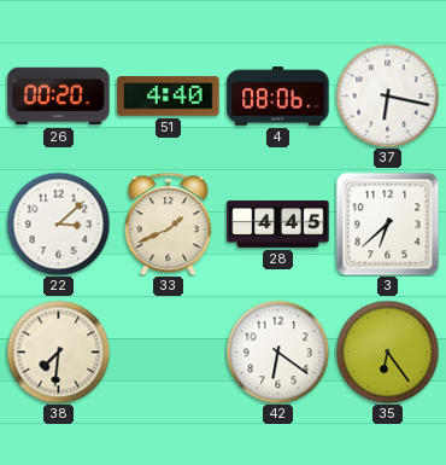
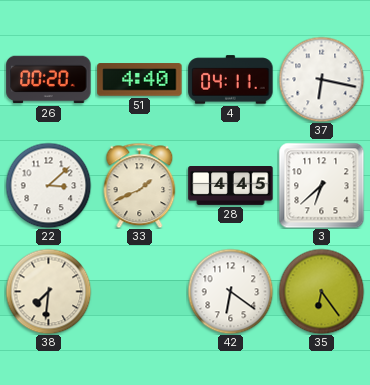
4: 08:06 -> 04:11
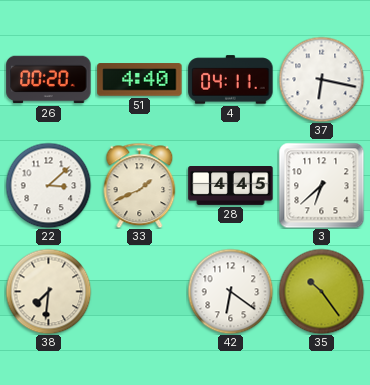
35: 6:24 -> 10:24
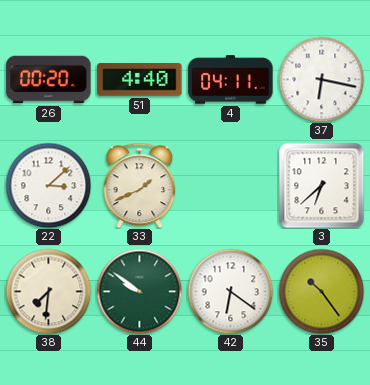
28: 4:45 -> none
44: none -> 9:51
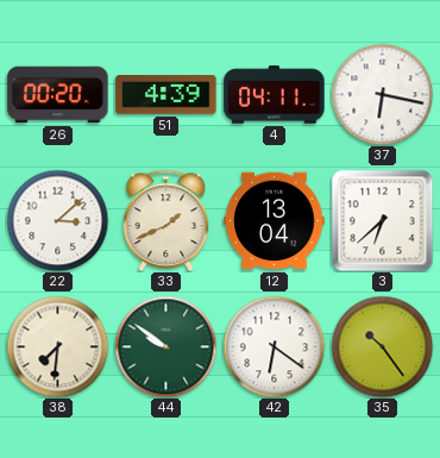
51: 4:40 -> 4:39
12: none -> 13:04
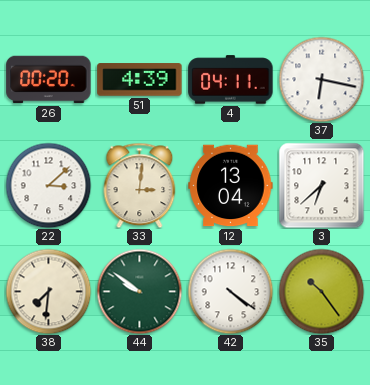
33: 1:41 -> 3:01
42: 6:21 -> 4:21
